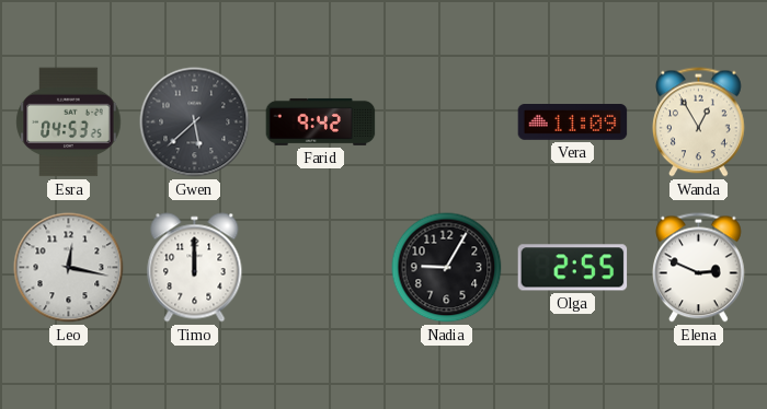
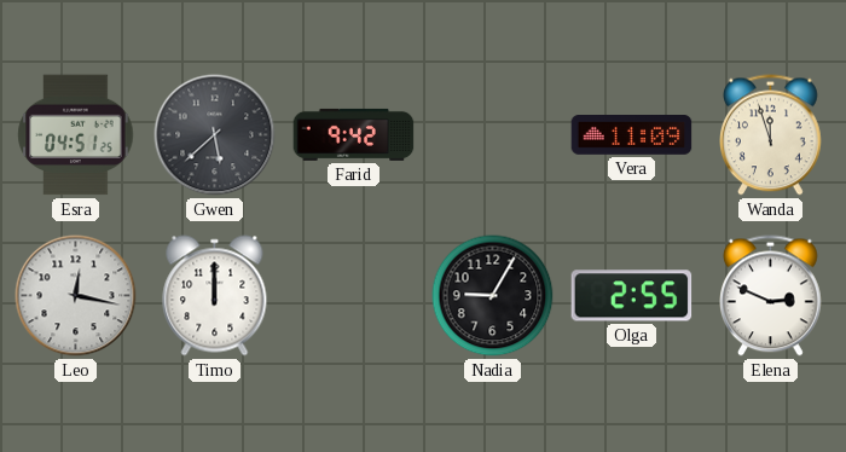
Esra: 04:53 -> 04:51
Wanda: 12:55 -> 11:57
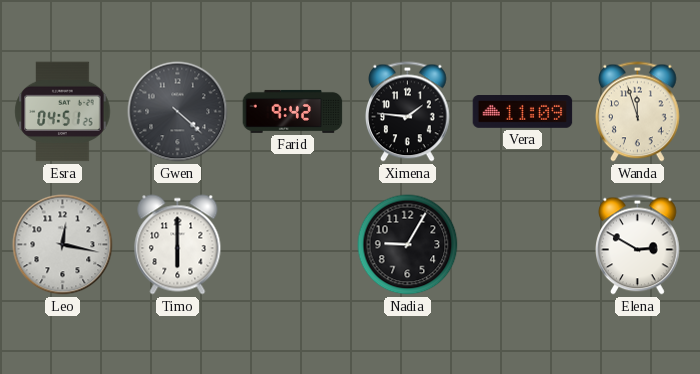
Gwen: 5:38 -> 4:22
Ximena: none -> 1:46
Timo: 12:00 -> 6:00
Olga: 2:55 -> none
Elena: 2:49 -> 2:50
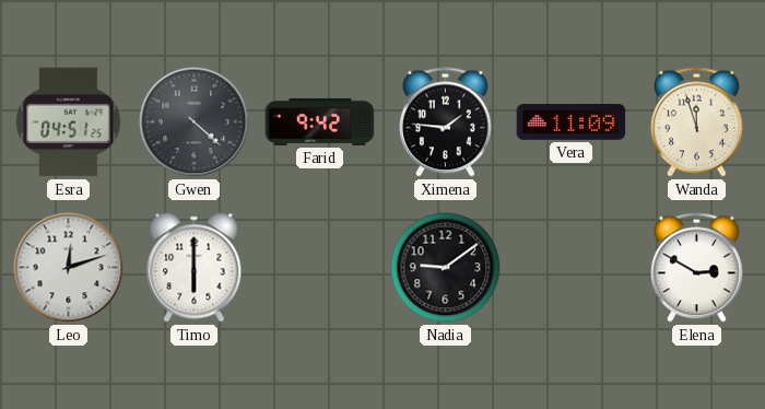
Leo: 12:17 -> 12:12
Nadia: 9:05 -> 9:09
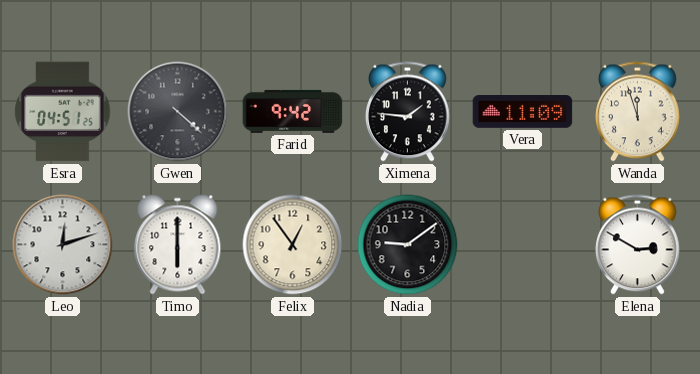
Felix: none -> 12:54
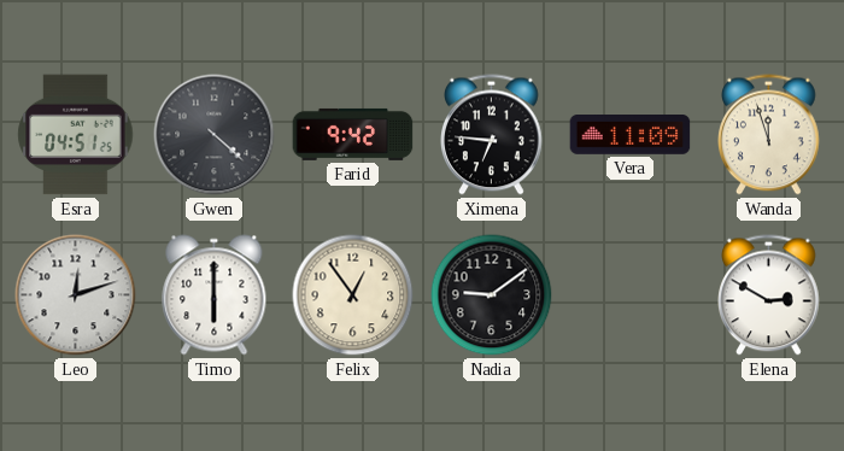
Ximena: 1:46 -> 6:46
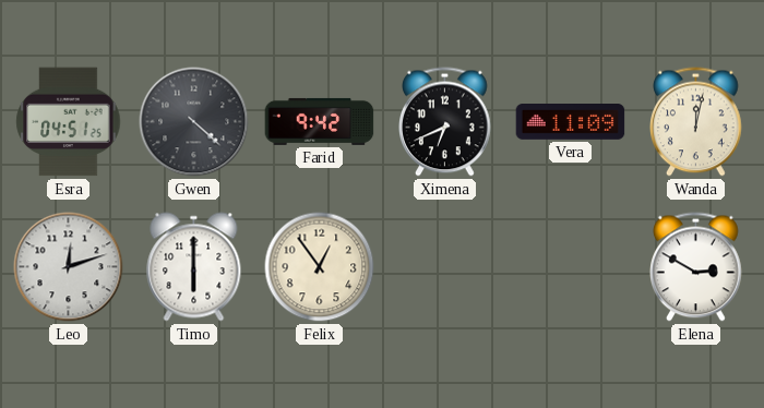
Ximena: 6:46 -> 6:41
Wanda: 11:57 -> 12:02
Nadia: 9:09 -> none
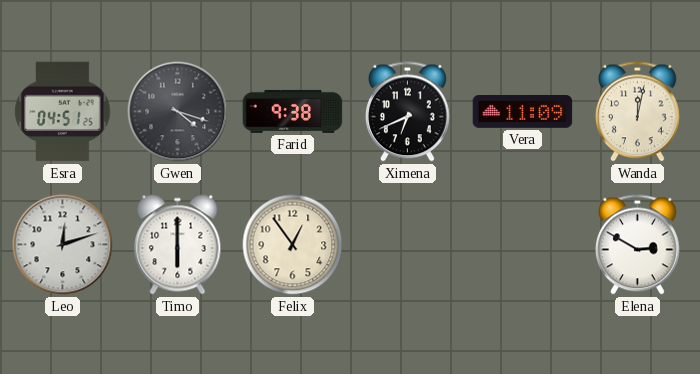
Gwen: 4:22 -> 4:18
Farid: 9:42 -> 9:38
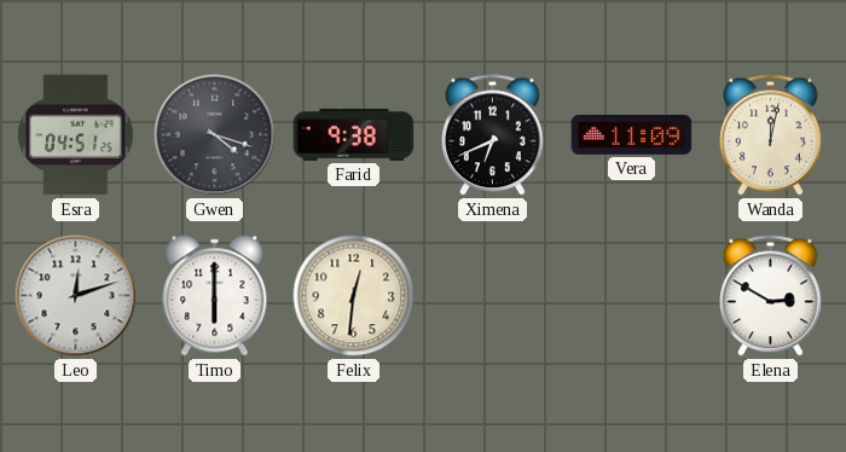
Felix: 12:54 -> 12:31
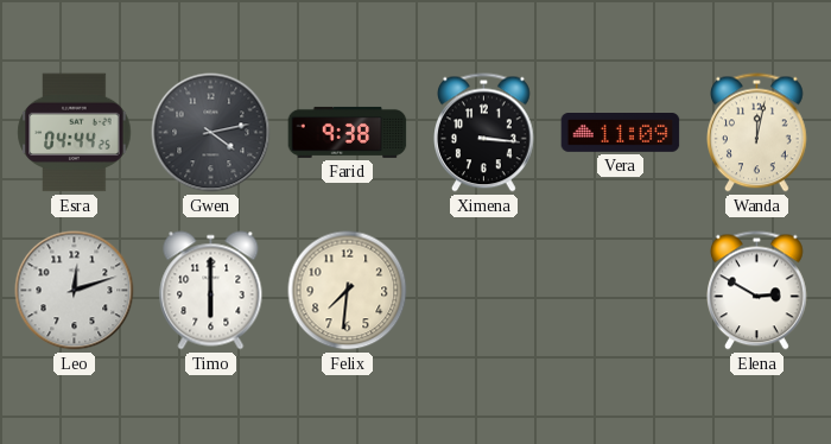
Esra: 04:51 -> 04:44
Gwen: 4:18 -> 4:13
Ximena: 6:41 -> 3:16
Felix: 12:31 -> 7:31
